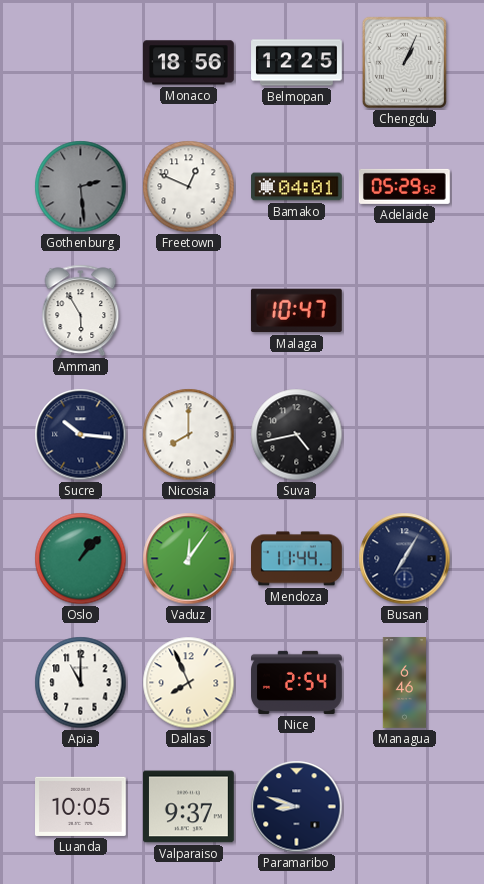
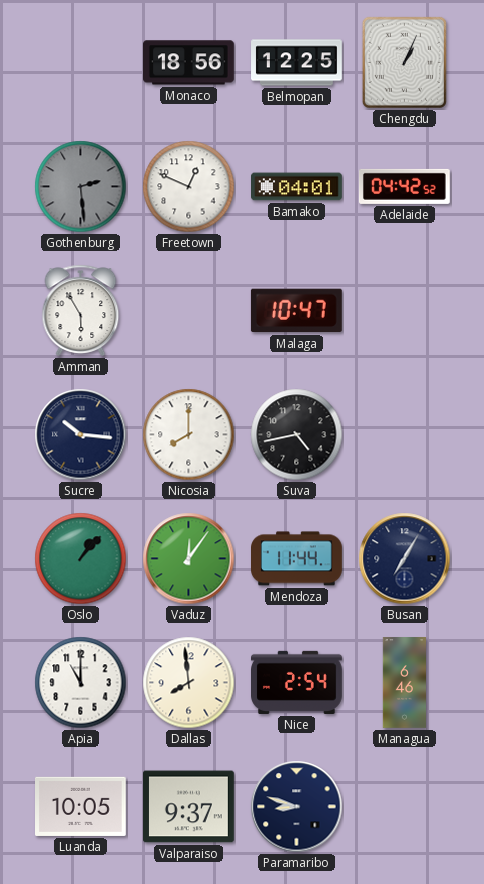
Adelaide: 05:29 -> 04:42
Dallas: 7:56 -> 7:59
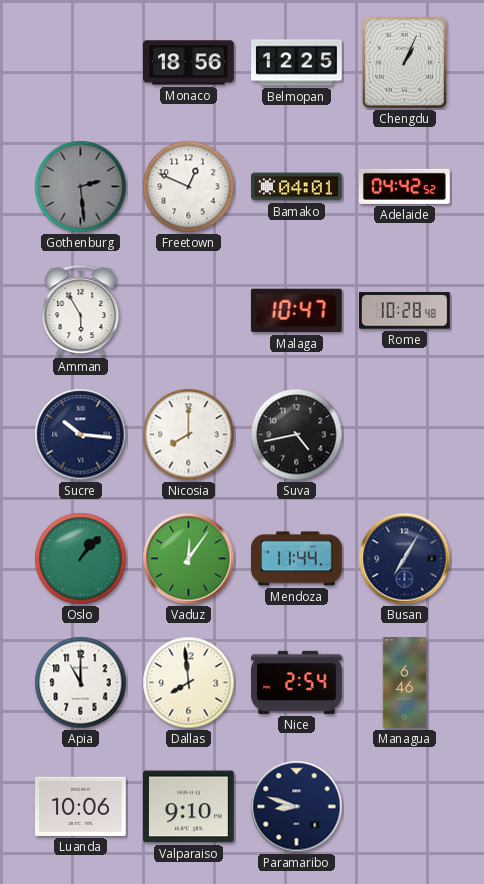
Rome: none -> 10:28
Luanda: 10:05 -> 10:06
Valparaiso: 9:37 -> 9:10
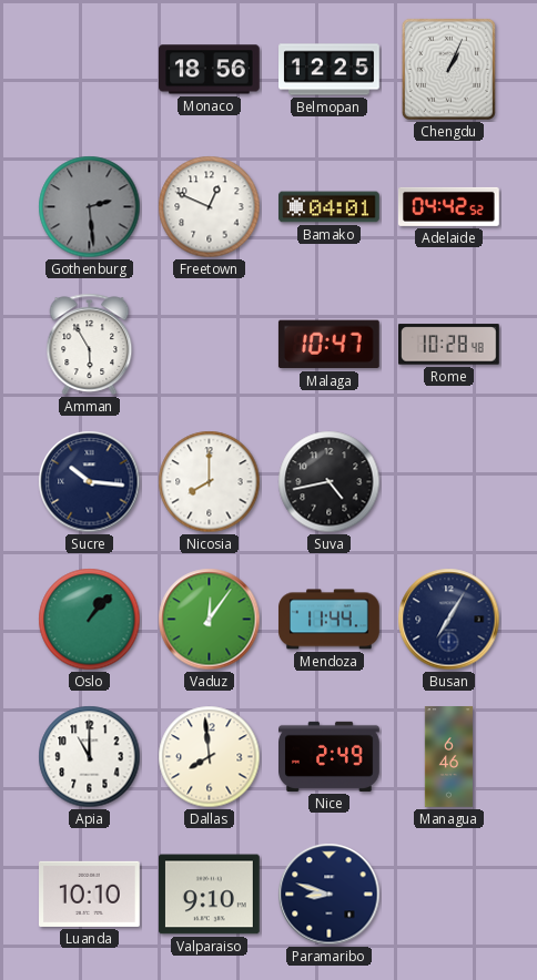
Nice: 2:54 -> 2:49
Luanda: 10:06 -> 10:10
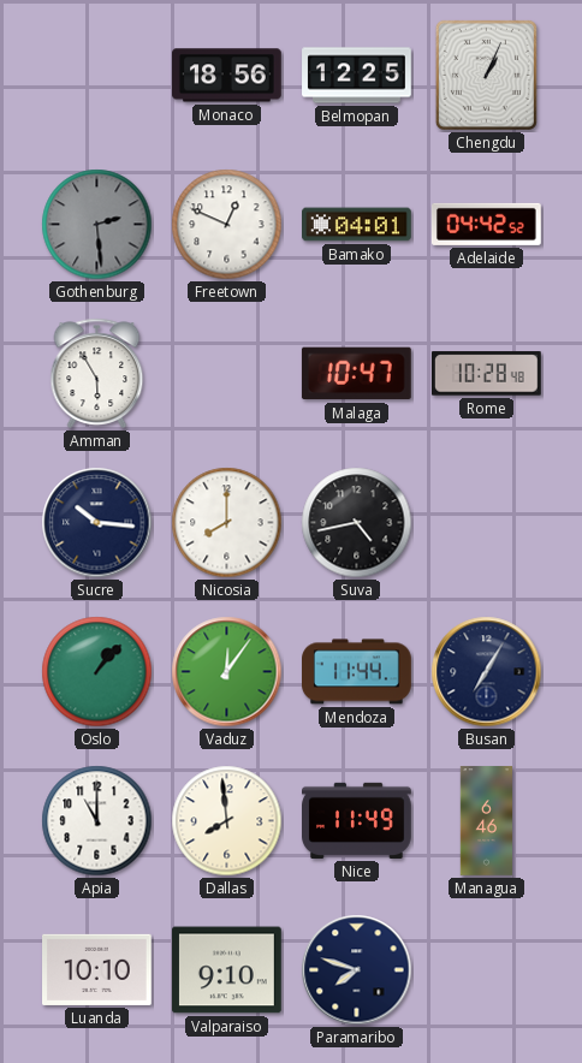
Nice: 2:49 -> 11:49
Paramaribo: 8:48 -> 7:48
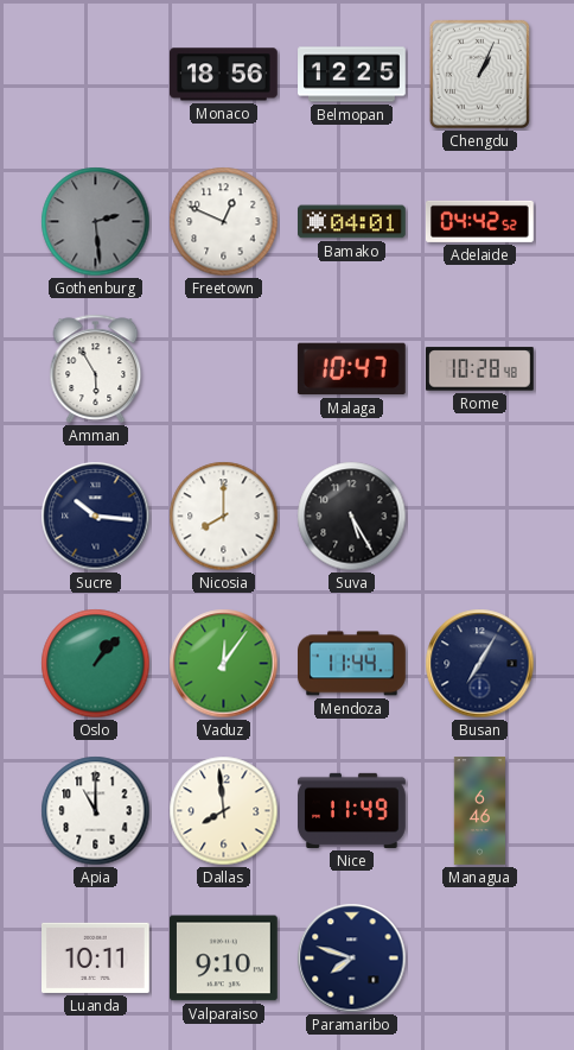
Suva: 4:43 -> 5:25
Luanda: 10:10 -> 10:11
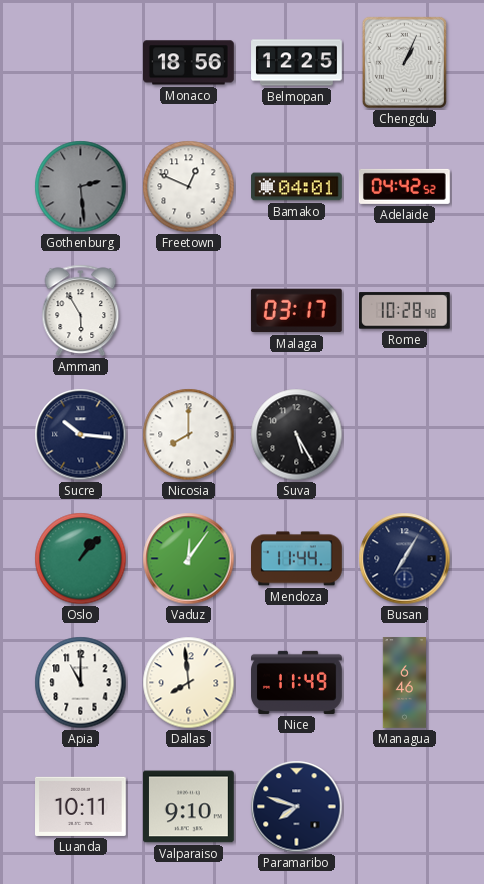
Malaga: 10:47 -> 03:17
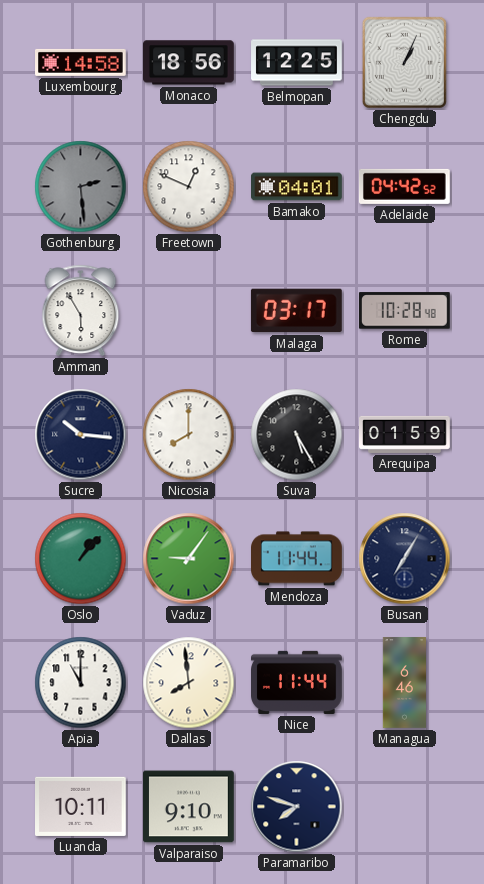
Luxembourg: none -> 14:58
Arequipa: none -> 01:59
Vaduz: 12:06 -> 9:06
Nice: 11:49 -> 11:44
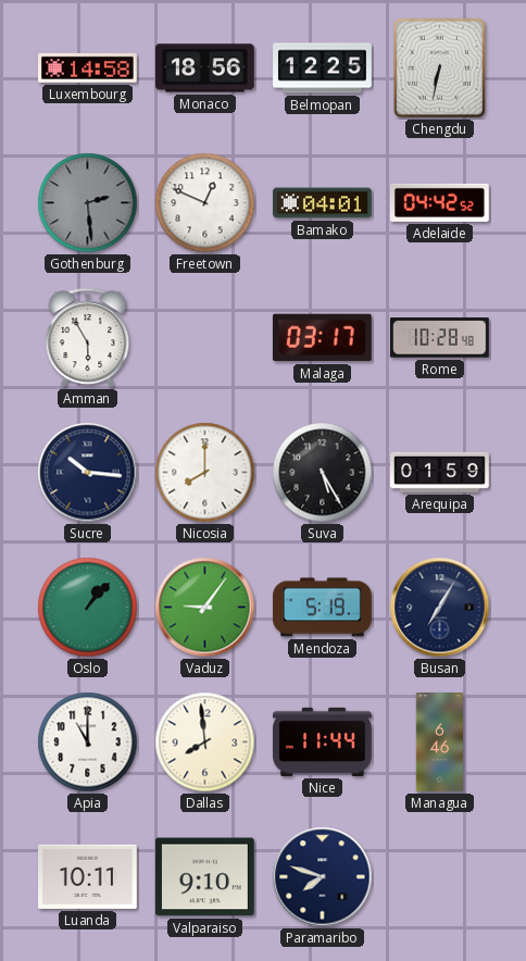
Chengdu: 1:04 -> 6:32
Mendoza: 11:44 -> 5:19
